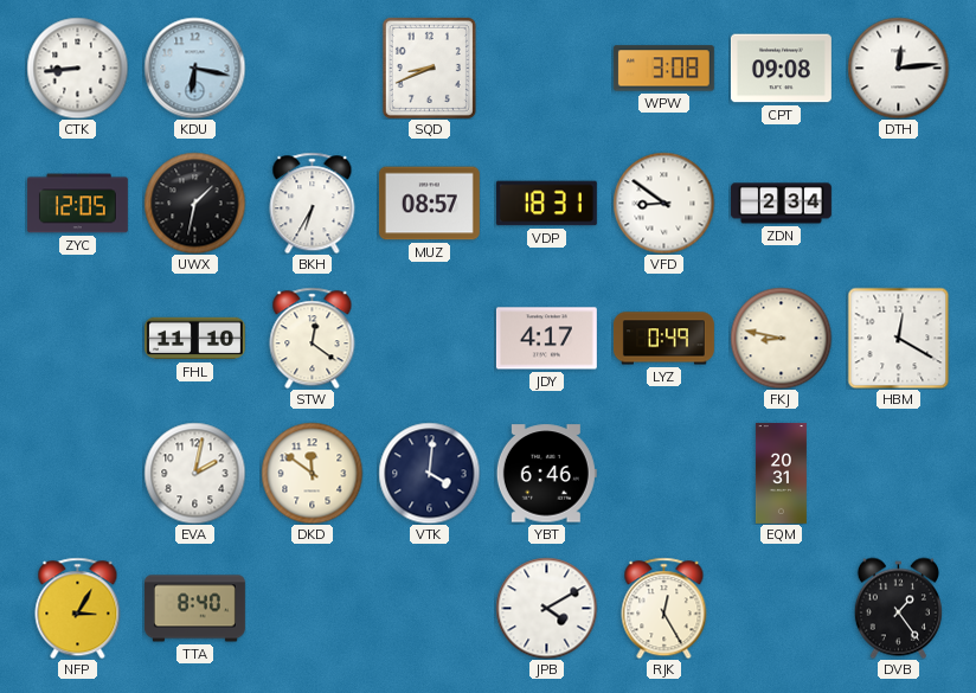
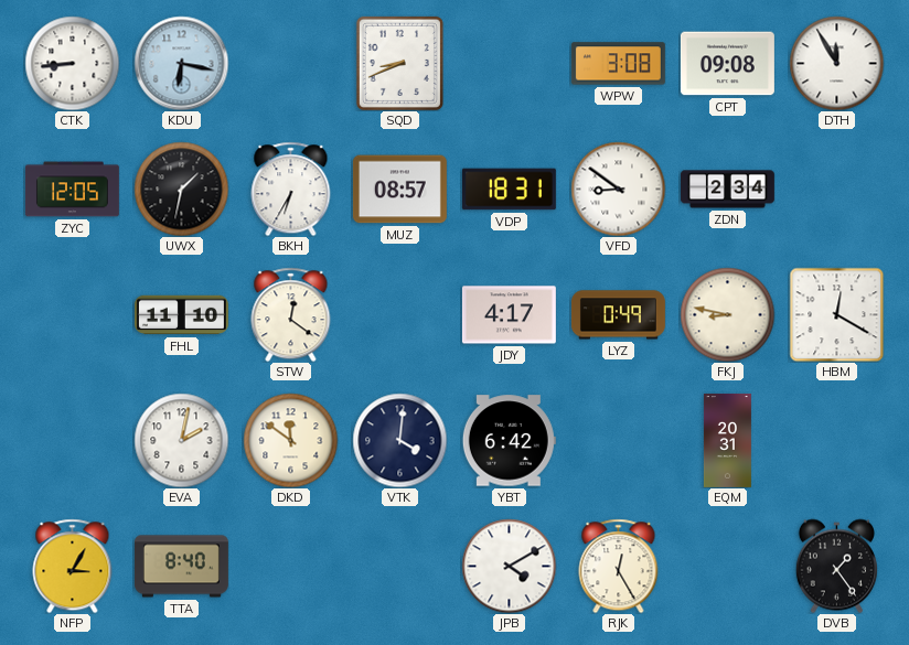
DTH: 12:14 -> 11:55
YBT: 6:46 -> 6:42
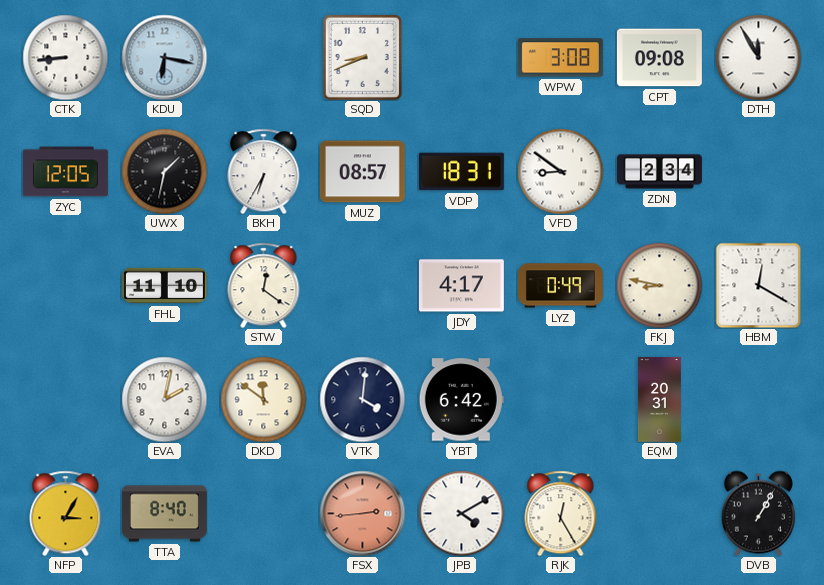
FSX: none -> 2:44
DVB: 1:24 -> 1:05
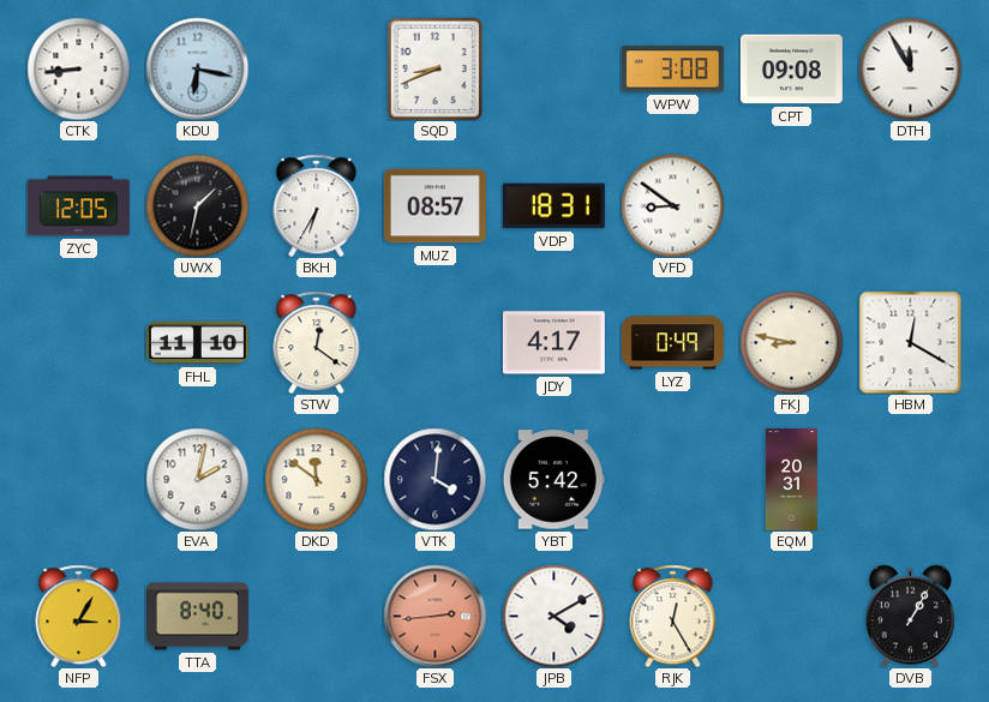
ZDN: 2:34 -> none
YBT: 6:42 -> 5:42
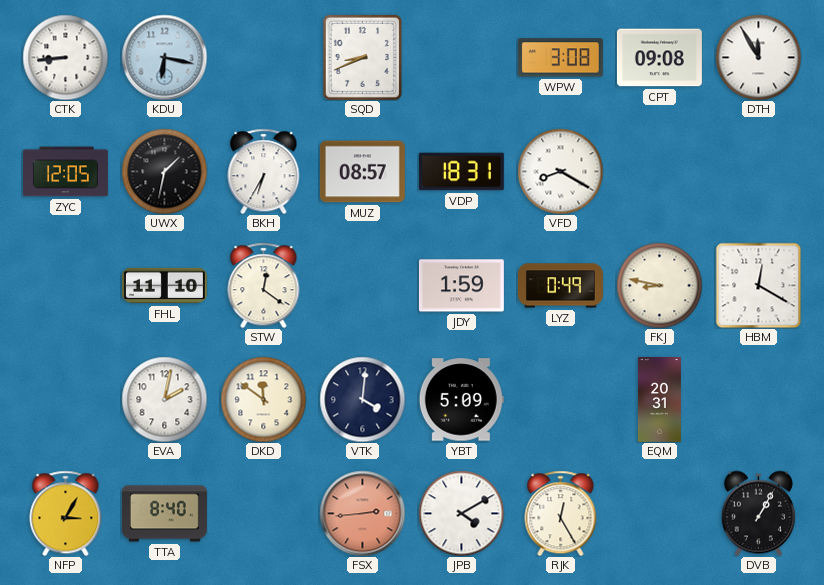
VFD: 8:51 -> 8:20
JDY: 4:17 -> 1:59
YBT: 5:42 -> 5:09
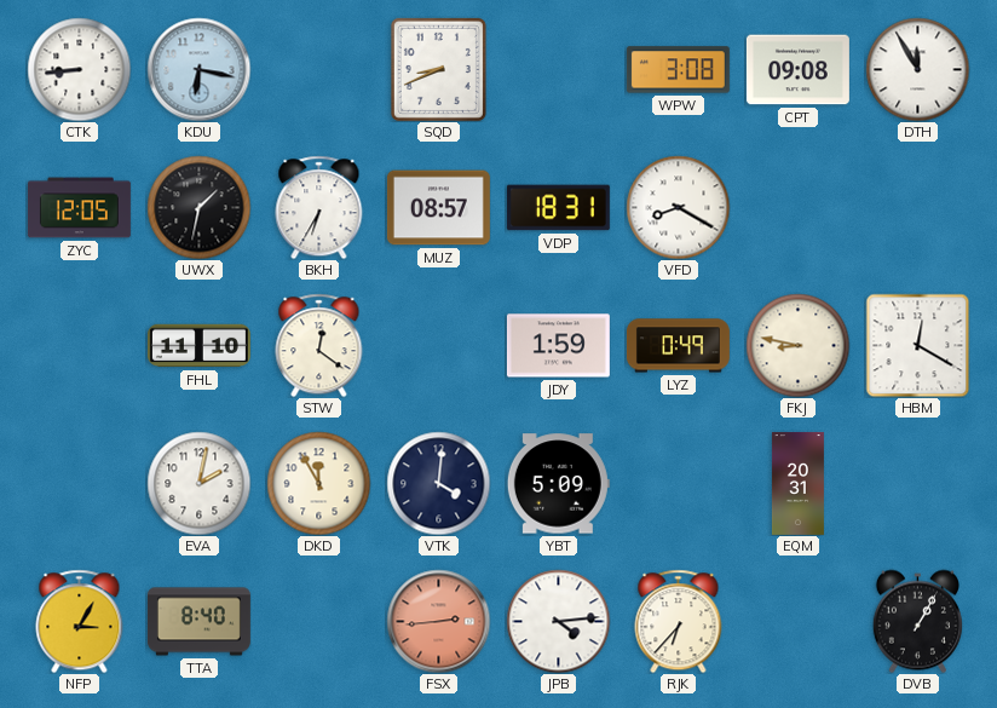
DKD: 11:51 -> 11:55
JPB: 4:10 -> 4:14
RJK: 12:25 -> 6:37
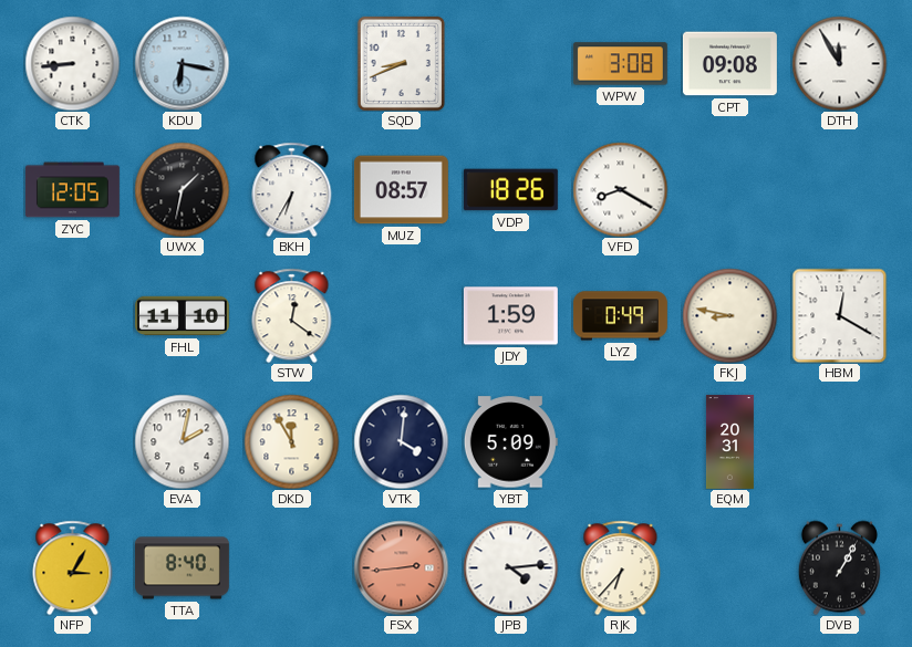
VDP: 18:31 -> 18:26
